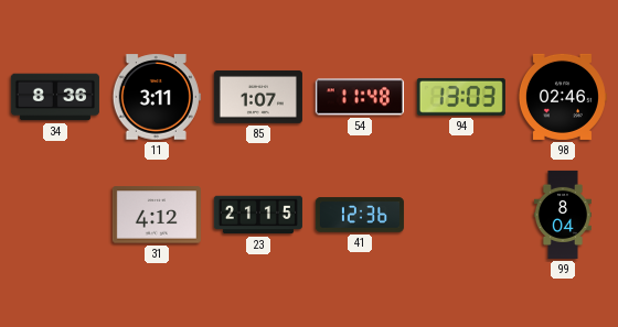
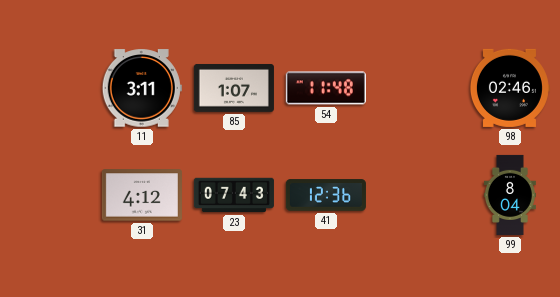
34: 8:36 -> none
94: 13:03 -> none
23: 21:15 -> 07:43
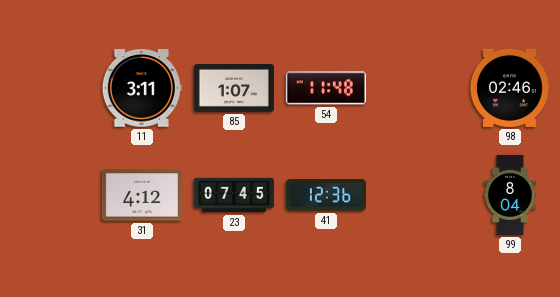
23: 07:43 -> 07:45
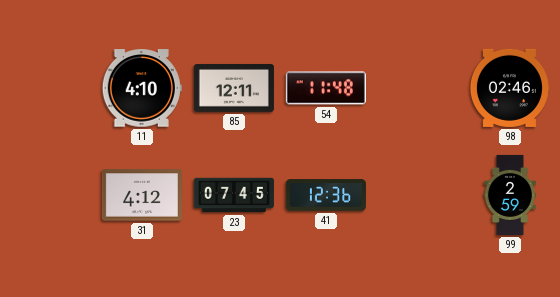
11: 3:11 -> 4:10
85: 1:07 -> 12:11
99: 8:04 -> 2:59
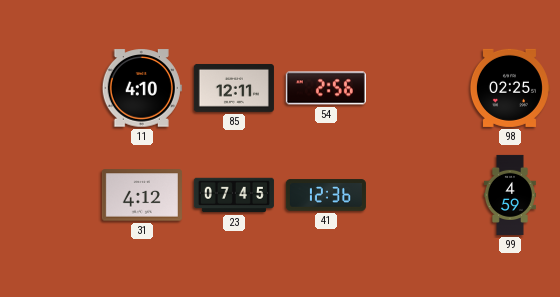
54: 11:48 -> 2:56
98: 02:46 -> 02:25
99: 2:59 -> 4:59
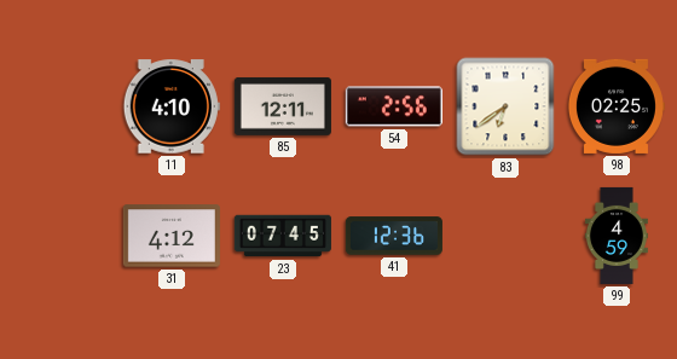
83: none -> 6:39
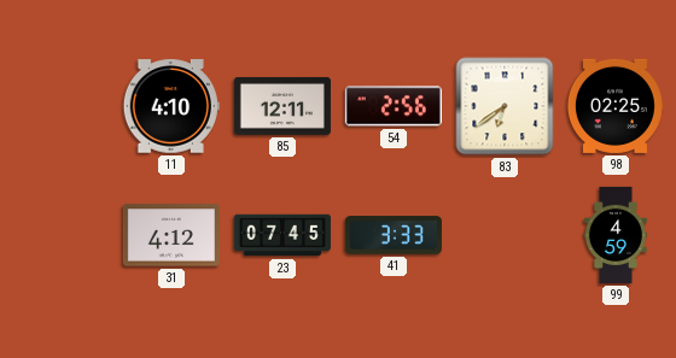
41: 12:36 -> 3:33
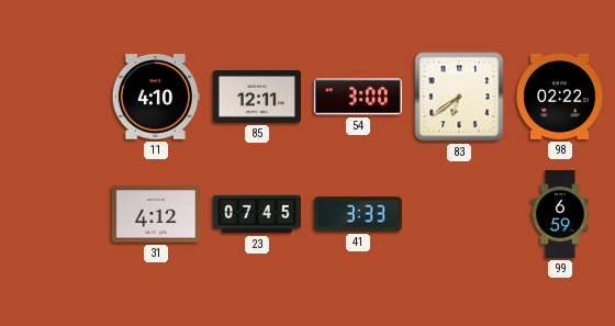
54: 2:56 -> 3:00
98: 02:25 -> 02:22
99: 4:59 -> 6:59
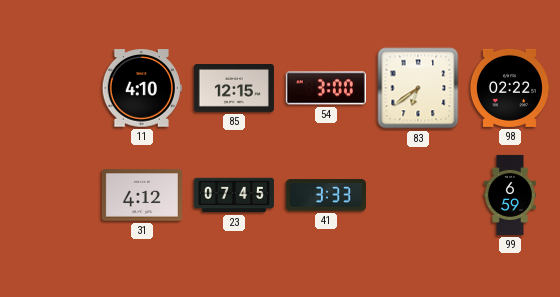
85: 12:11 -> 12:15
